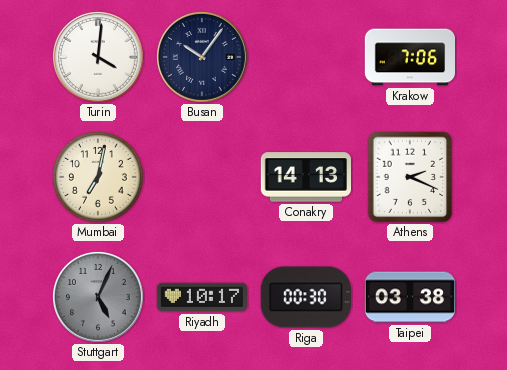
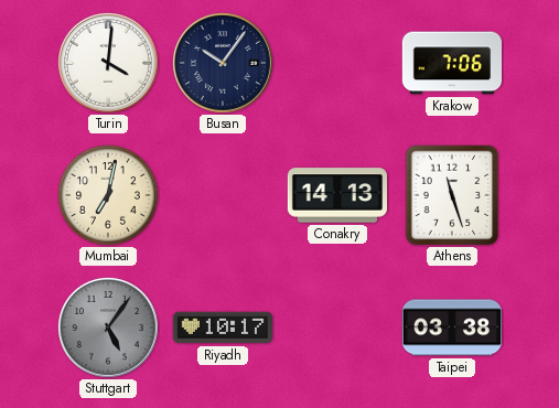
Athens: 2:19 -> 11:27
Stuttgart: 5:04 -> 5:06
Riga: 00:30 -> none
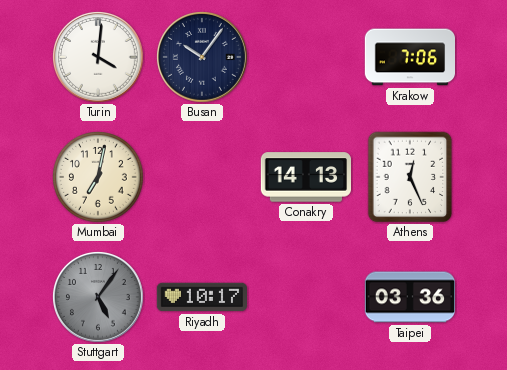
Athens: 11:27 -> 12:26
Taipei: 03:38 -> 03:36
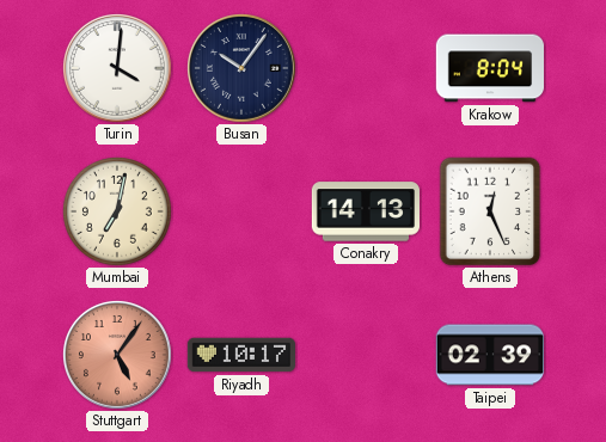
Krakow: 7:06 -> 8:04
Stuttgart dial: grey -> salmon
Taipei: 03:36 -> 02:39
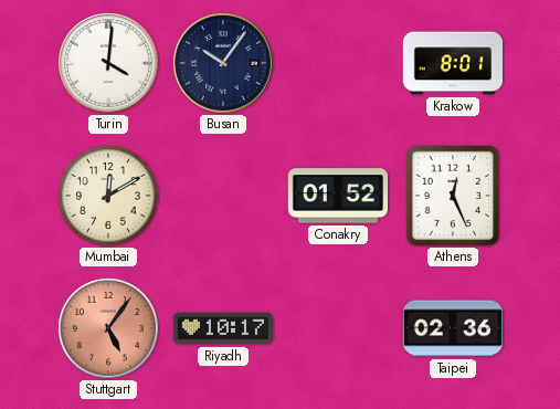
Krakow: 8:04 -> 8:01
Mumbai: 7:02 -> 12:10
Conakry: 14:13 -> 01:52
Taipei: 02:39 -> 02:36
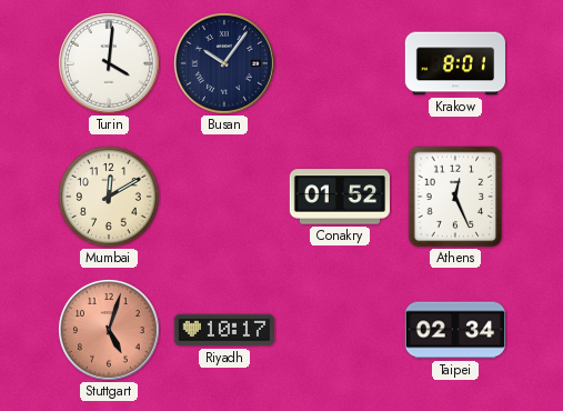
Stuttgart: 5:06 -> 5:03
Taipei: 02:36 -> 02:34
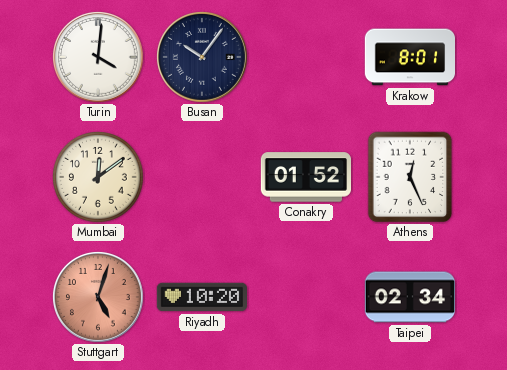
Mumbai: 12:10 -> 12:09
Riyadh: 10:17 -> 10:20
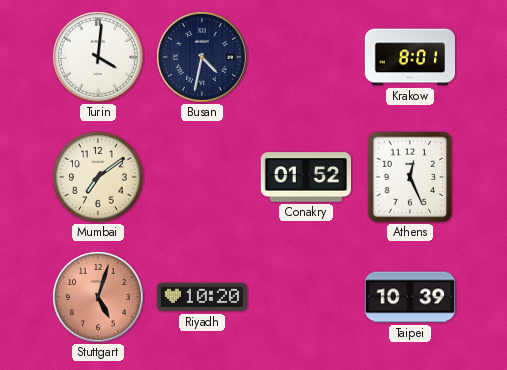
Busan: 10:06 -> 4:32
Mumbai: 12:09 -> 7:09
Taipei: 02:34 -> 10:39
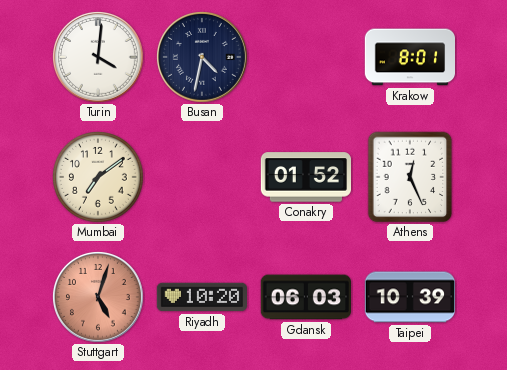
Gdansk: none -> 06:03
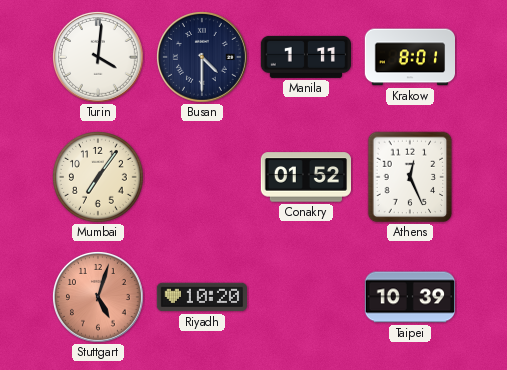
Busan: 4:32 -> 4:30
Manila: none -> 1:11
Mumbai: 7:09 -> 7:06
Gdansk: 06:03 -> none
